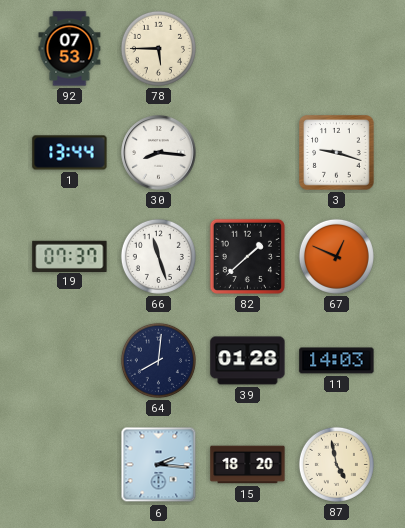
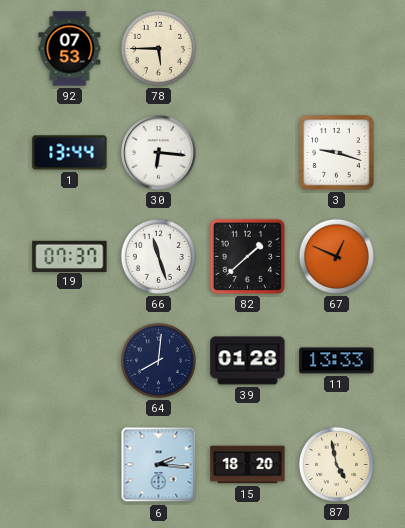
30: 8:16 -> 6:16
11: 14:03 -> 13:33
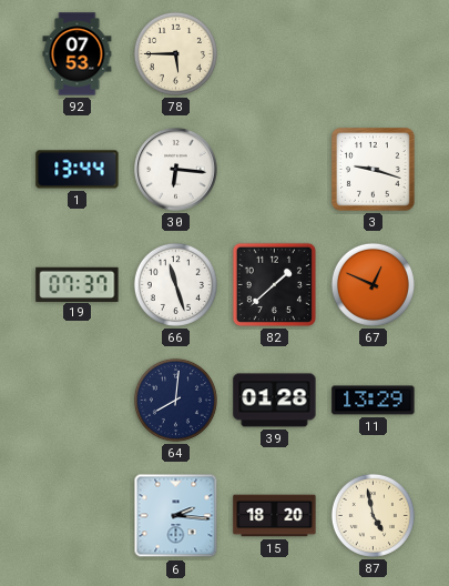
11: 13:33 -> 13:29
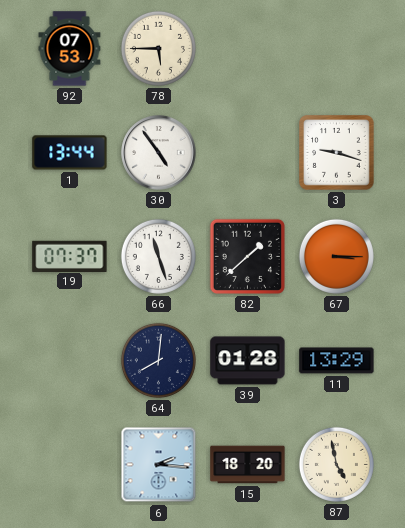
30: 6:16 -> 4:54
67: 12:49 -> 3:15
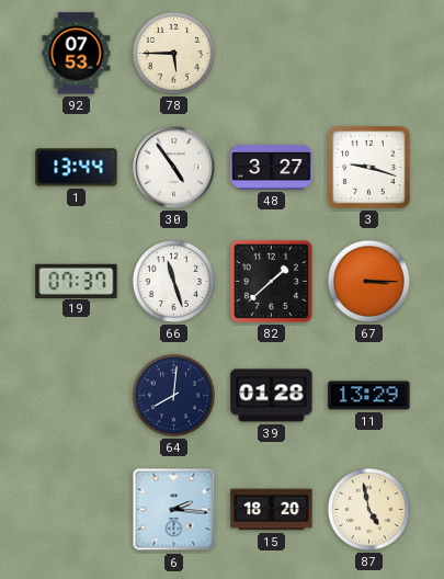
48: none -> 3:27
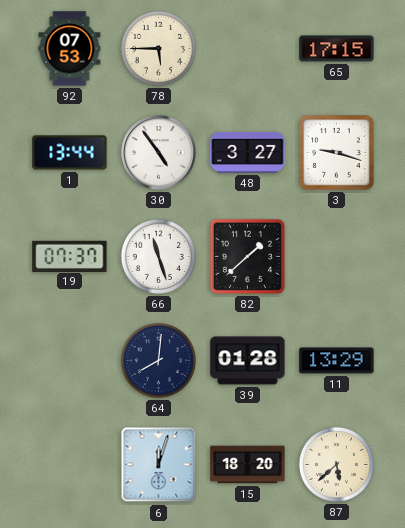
65: none -> 17:15
67: 3:15 -> none
6: 2:16 -> 12:03
87: 4:58 -> 5:38
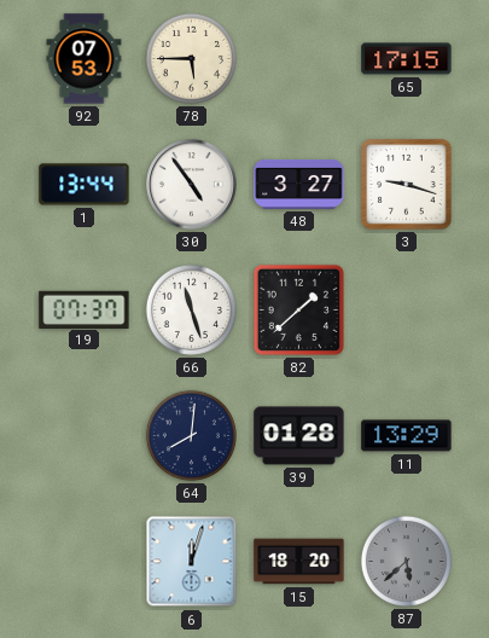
87 dial: cream -> grey
